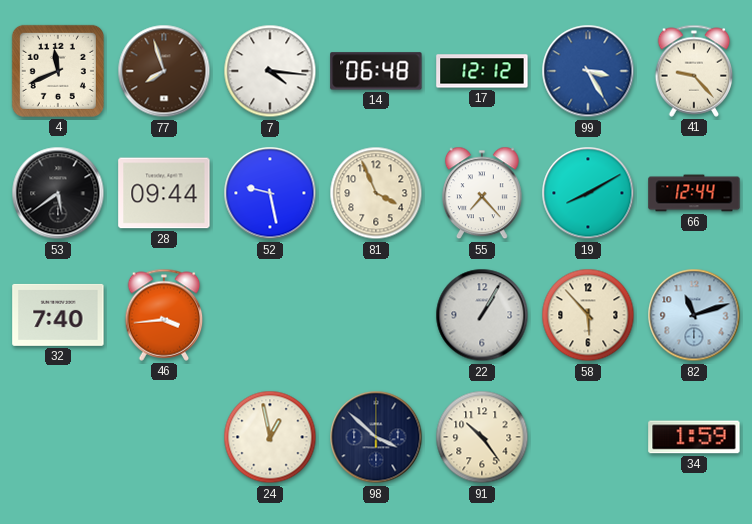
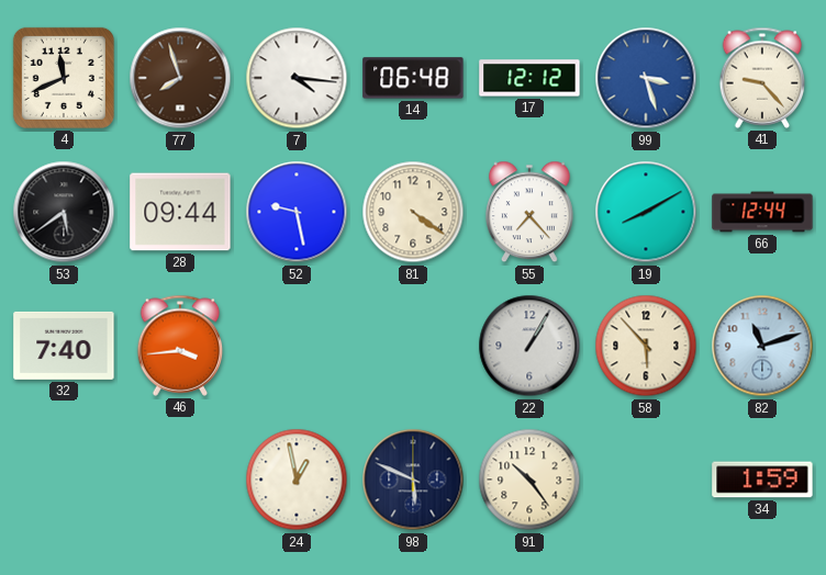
99: 3:25 -> 3:27
81: 3:56 -> 4:21
98: 3:52 -> 5:49
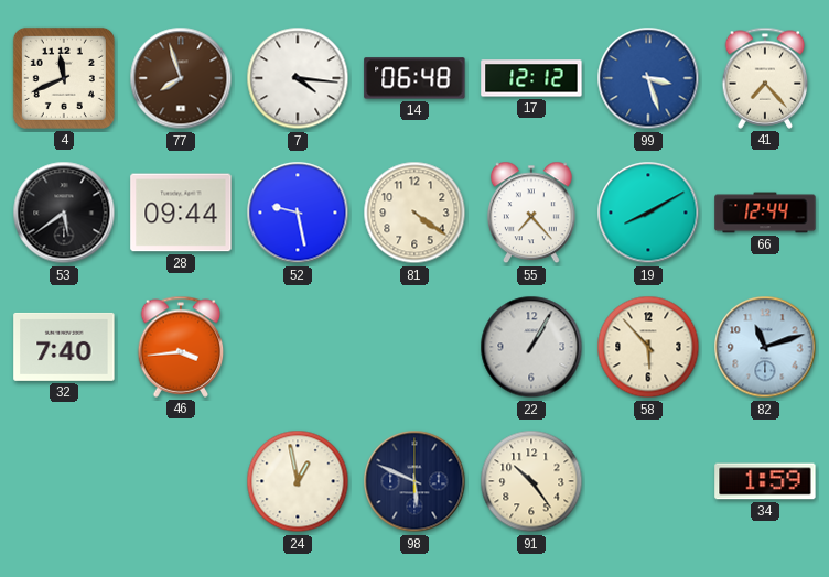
41: 9:23 -> 7:23
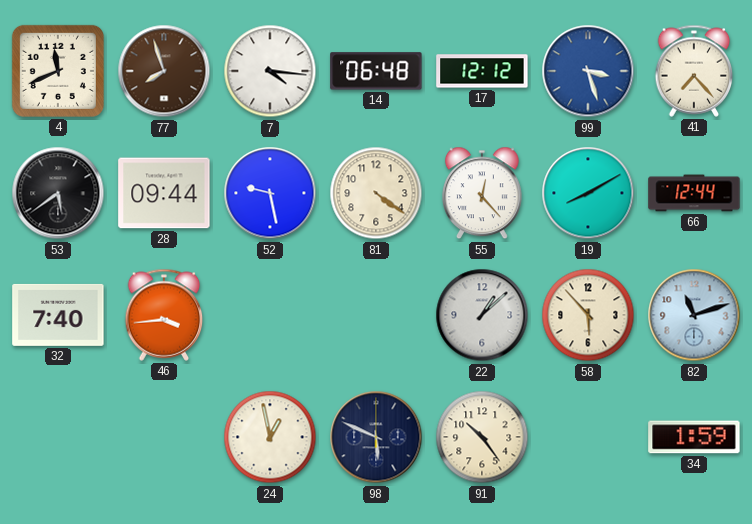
55: 7:23 -> 12:23
22: 1:05 -> 1:08
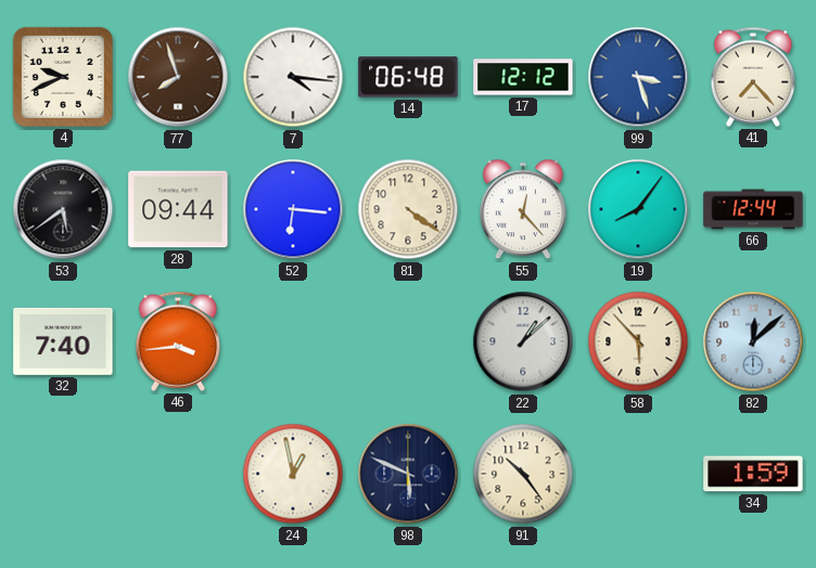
4: 11:41 -> 9:41
52: 9:28 -> 6:16
19: 8:10 -> 8:06
82: 11:12 -> 12:08
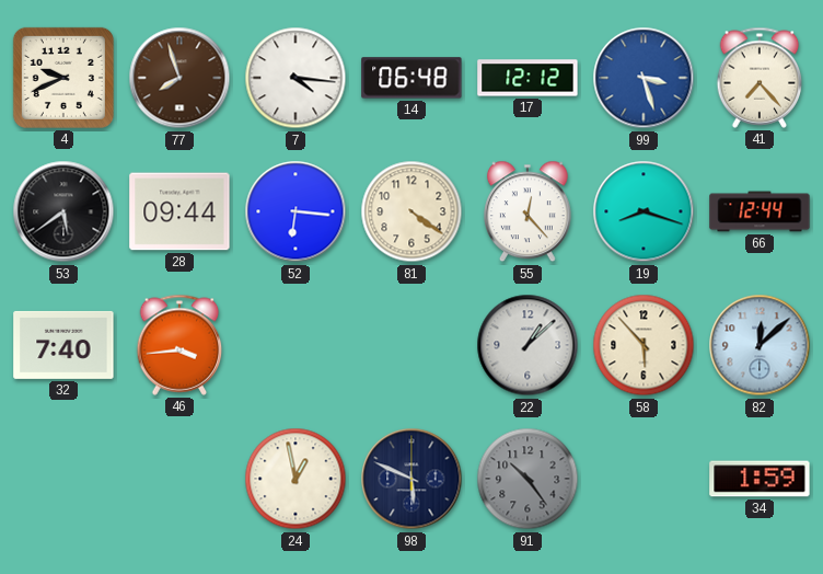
19: 8:06 -> 8:18
91 dial: cream -> grey
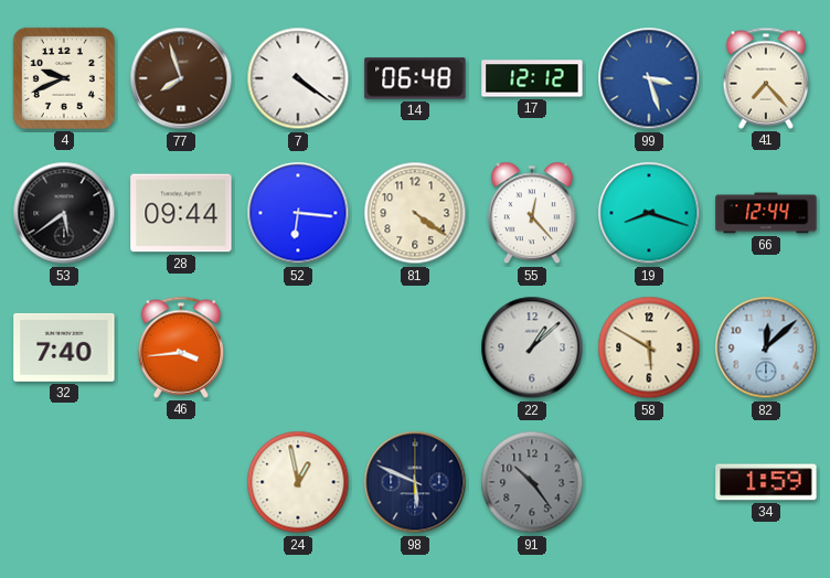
7: 4:16 -> 4:21
58: 5:53 -> 5:50
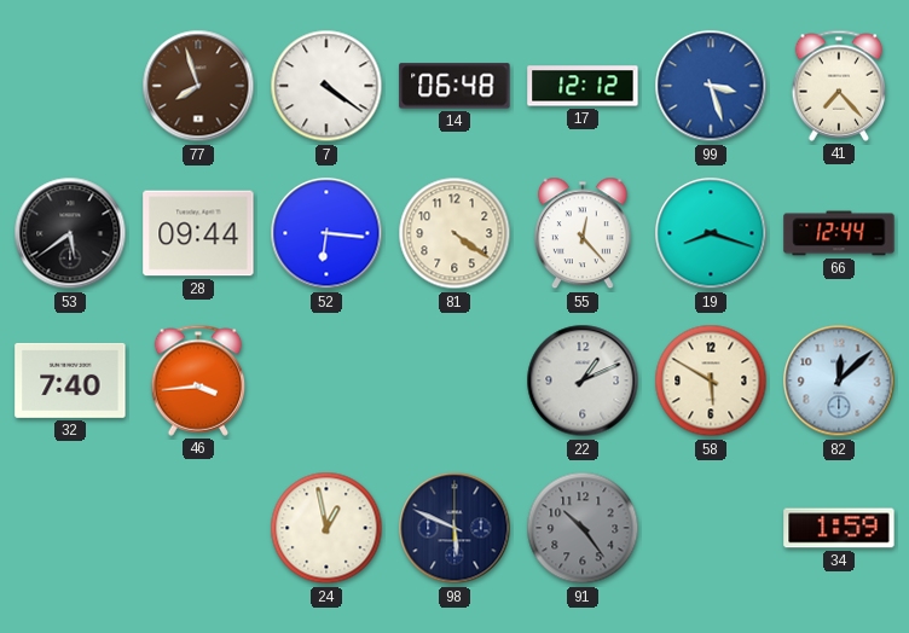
4: 9:41 -> none
22: 1:08 -> 1:11
